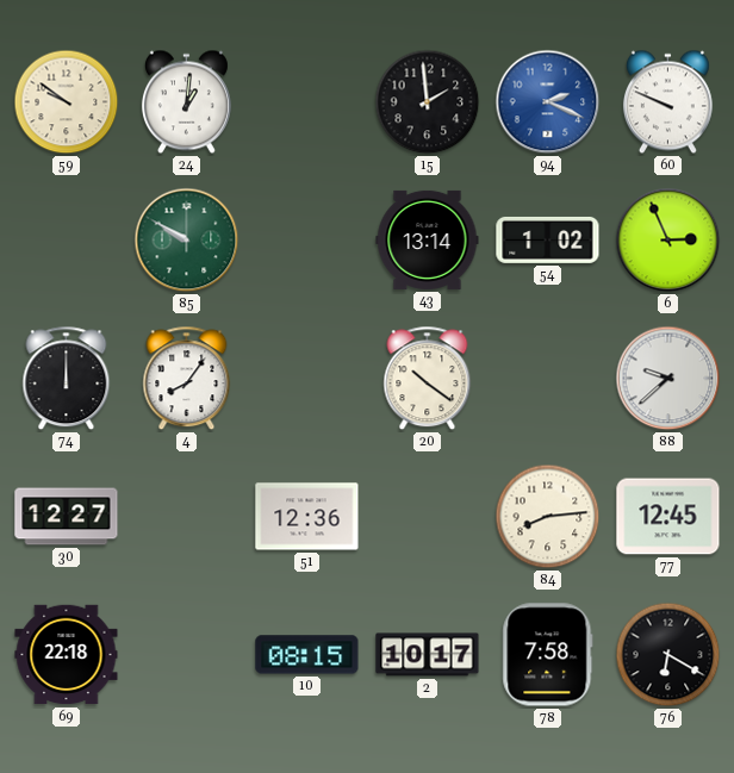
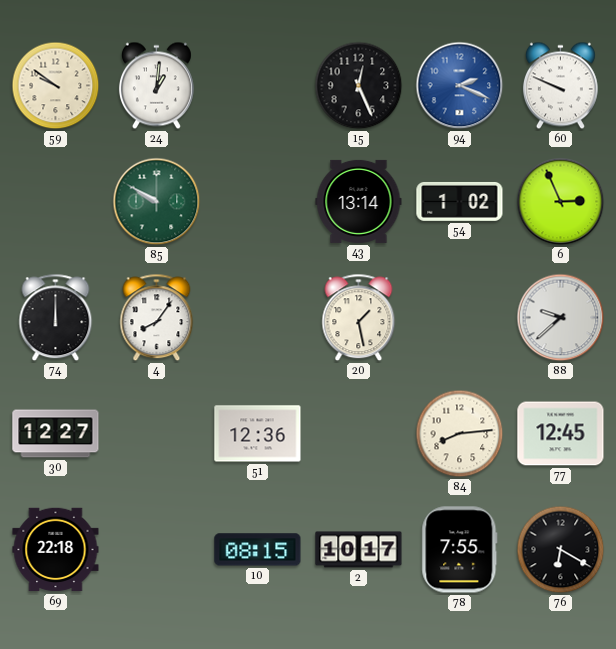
15: 1:59 -> 12:26
20: 10:21 -> 1:28
78: 7:58 -> 7:55
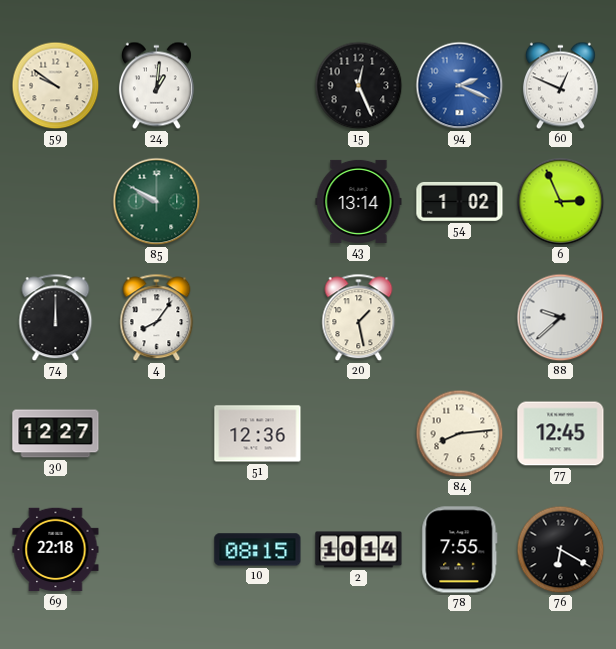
60: 9:49 -> 12:49
2: 10:17 -> 10:14
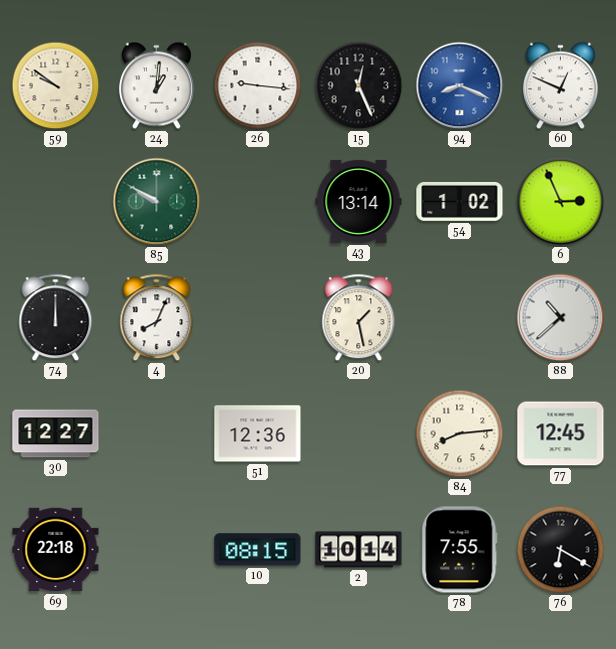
26: none -> 9:16
94: 2:19 -> 8:19
4: 8:06 -> 8:04
88: 9:38 -> 10:38
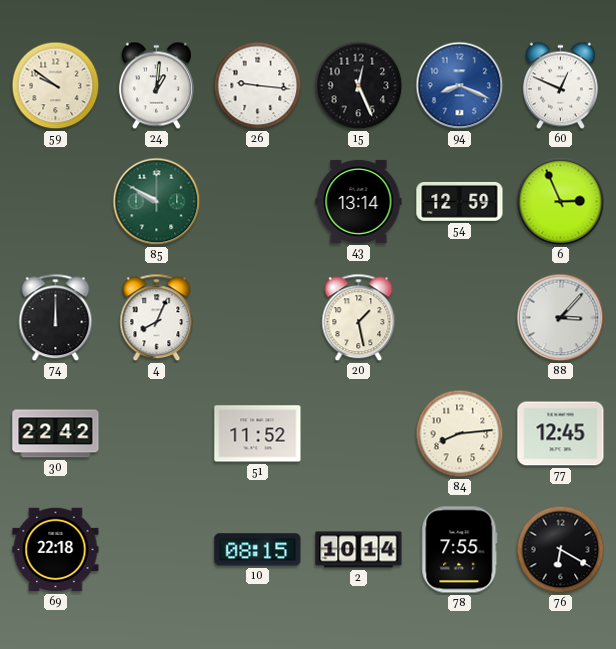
54: 1:02 -> 12:59
88: 10:38 -> 3:07
30: 12:27 -> 22:42
51: 12:36 -> 11:52
